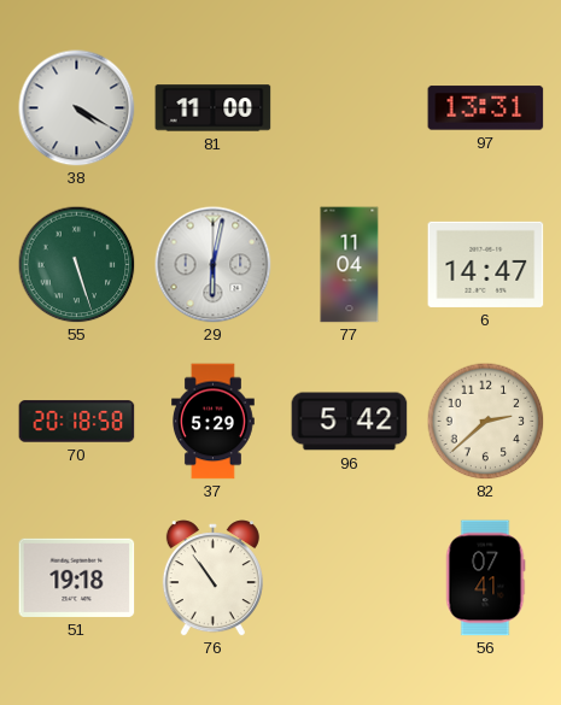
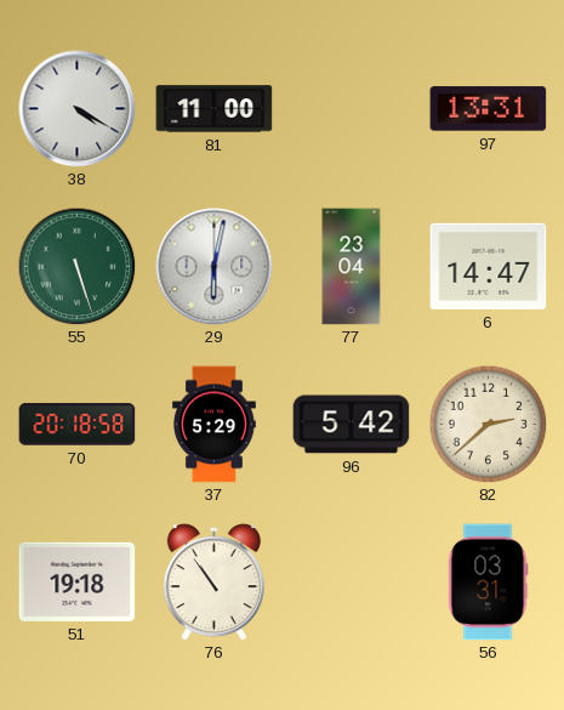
77: 11:04 -> 23:04
56: 07:41 -> 03:31
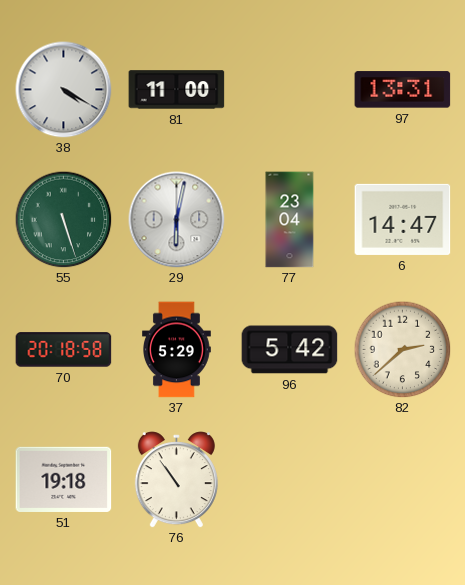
56: 03:31 -> none
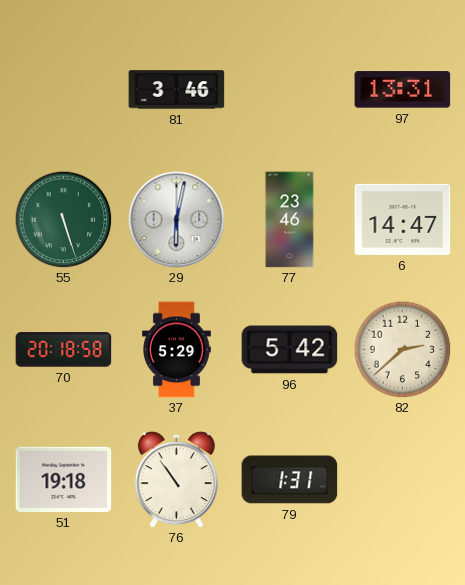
38: 4:20 -> none
81: 11:00 -> 3:46
77: 23:04 -> 23:46
79: none -> 1:31
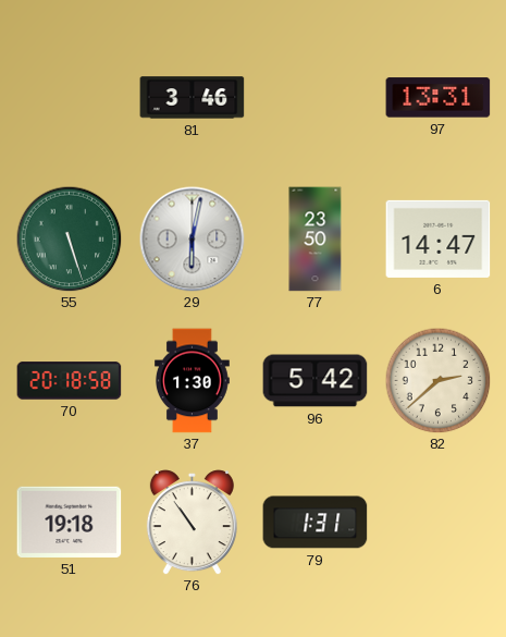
77: 23:46 -> 23:50
37: 5:29 -> 1:30
